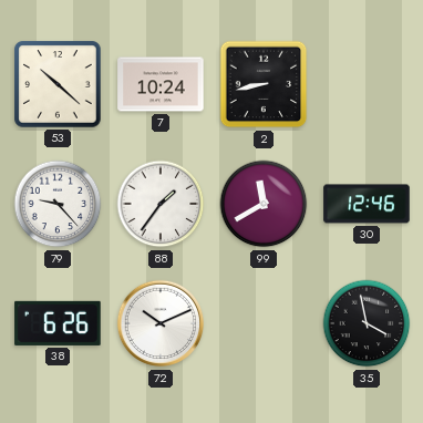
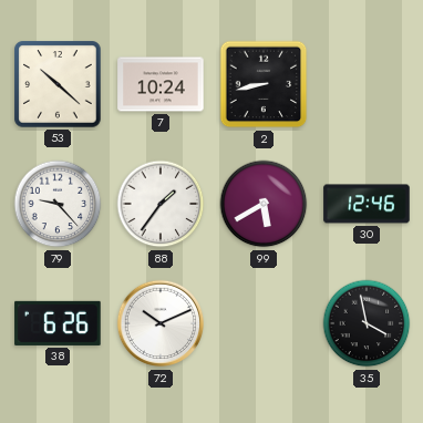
99: 11:40 -> 5:40
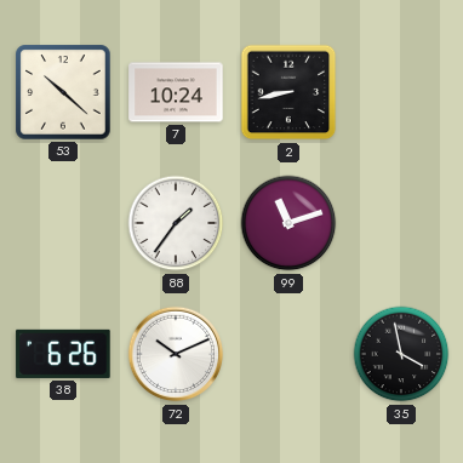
79: 9:23 -> none
99: 5:40 -> 11:12
30: 12:46 -> none
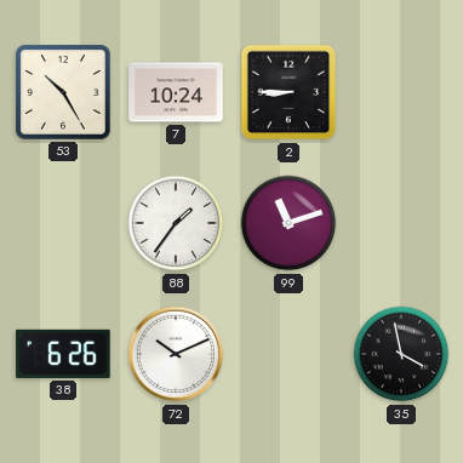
53: 10:22 -> 10:25
2: 8:43 -> 8:45
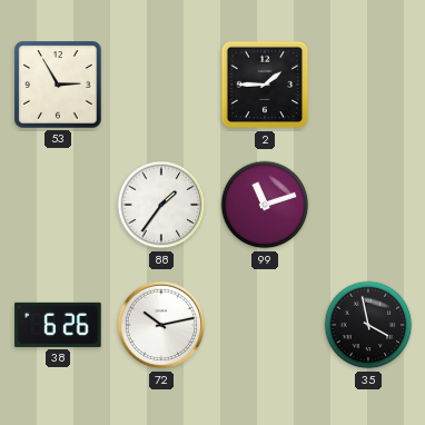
53: 10:25 -> 2:55
7: 10:24 -> none
2: 8:45 -> 1:45
72: 10:11 -> 10:13
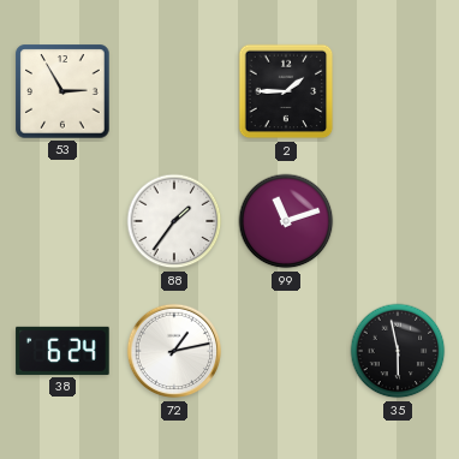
38: 6:26 -> 6:24
72: 10:13 -> 1:13
35: 3:58 -> 5:58
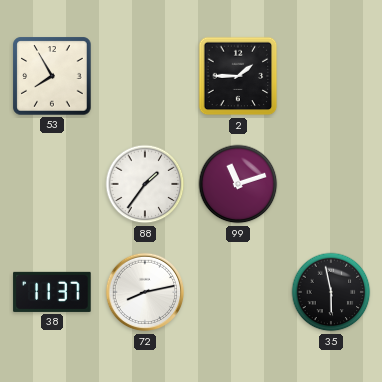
53: 2:55 -> 7:55
38: 6:24 -> 11:37
72: 1:13 -> 8:13
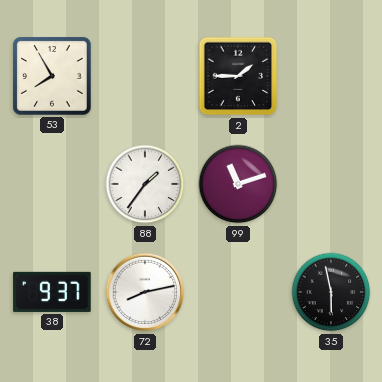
38: 11:37 -> 9:37
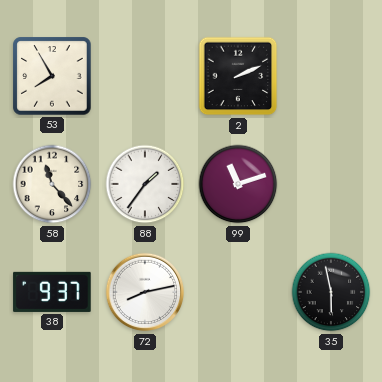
2: 1:45 -> 2:11
58: none -> 11:23
